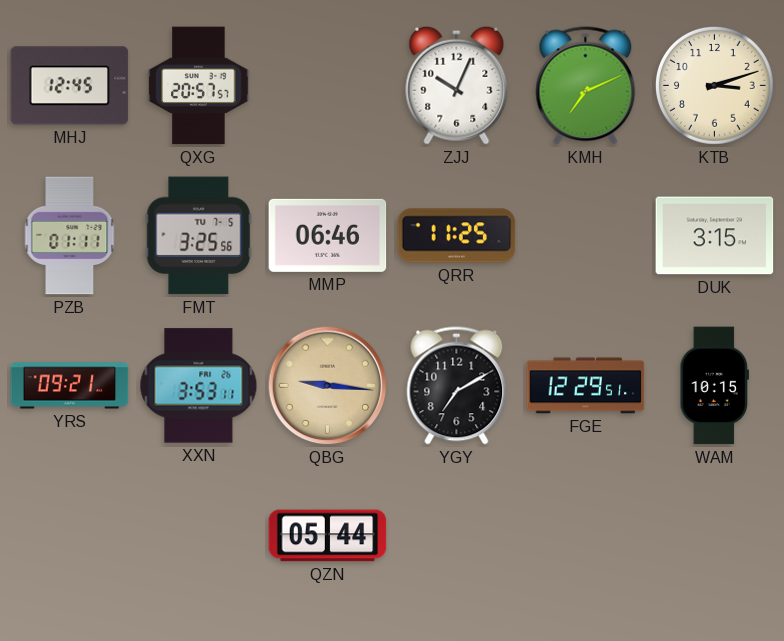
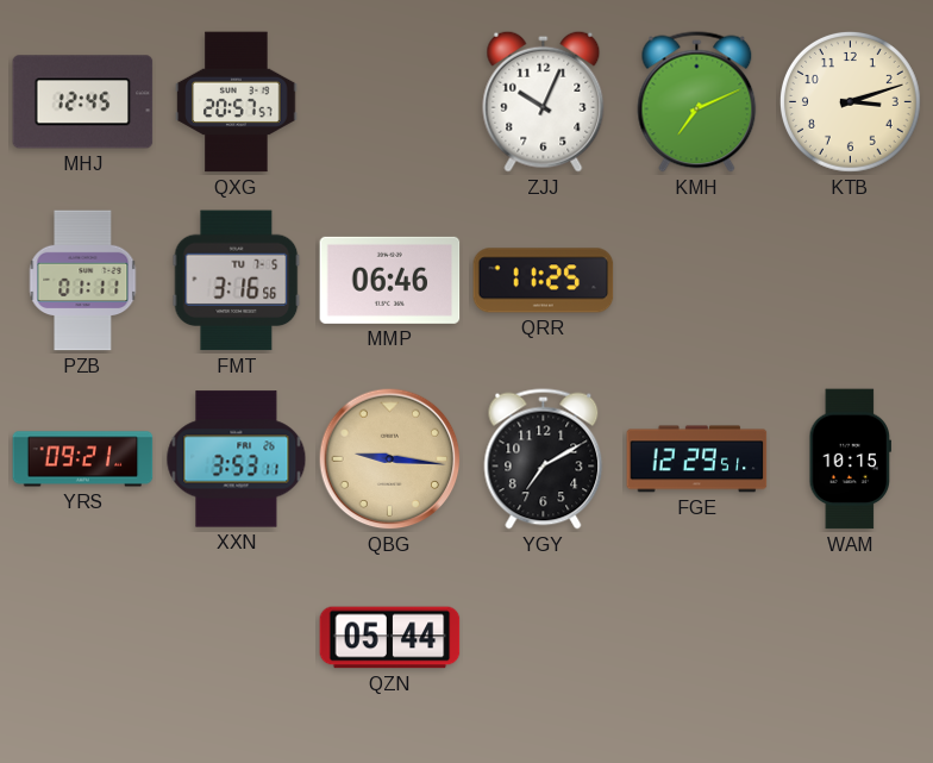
FMT: 3:25 -> 3:16
DUK: 3:15 -> none
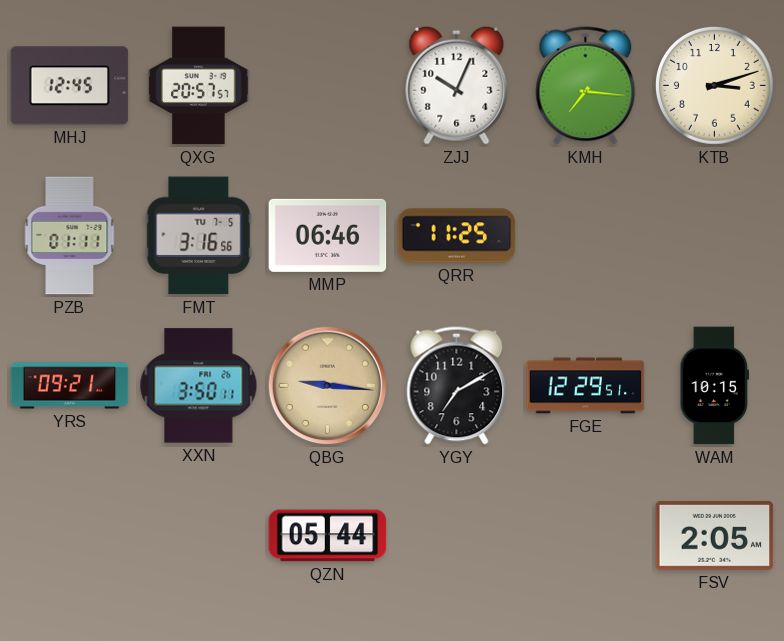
KMH: 7:11 -> 7:16
XXN: 3:53 -> 3:50
FSV: none -> 2:05
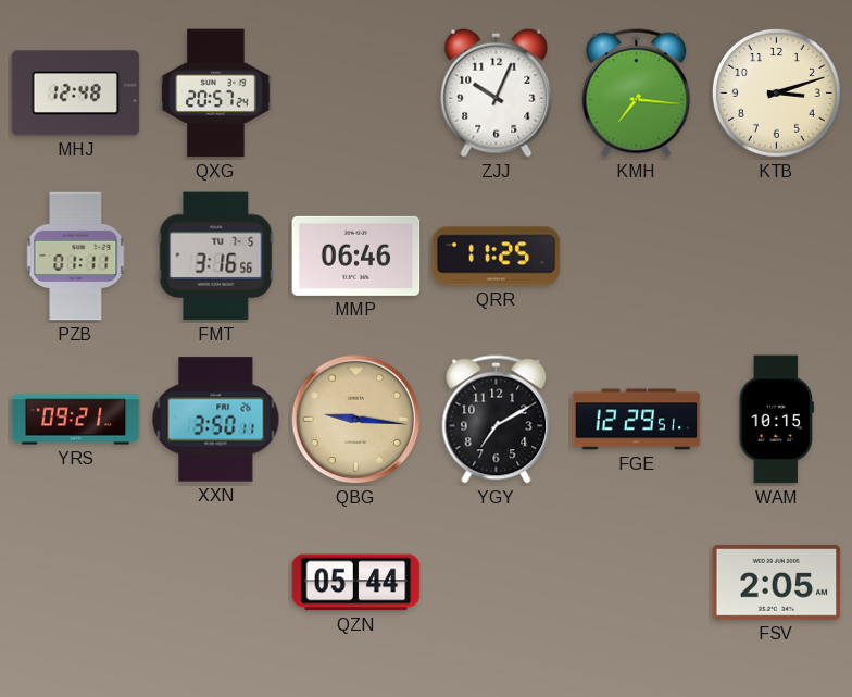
MHJ: 12:45 -> 12:48
QXG: 20:57:57 -> 20:57:24
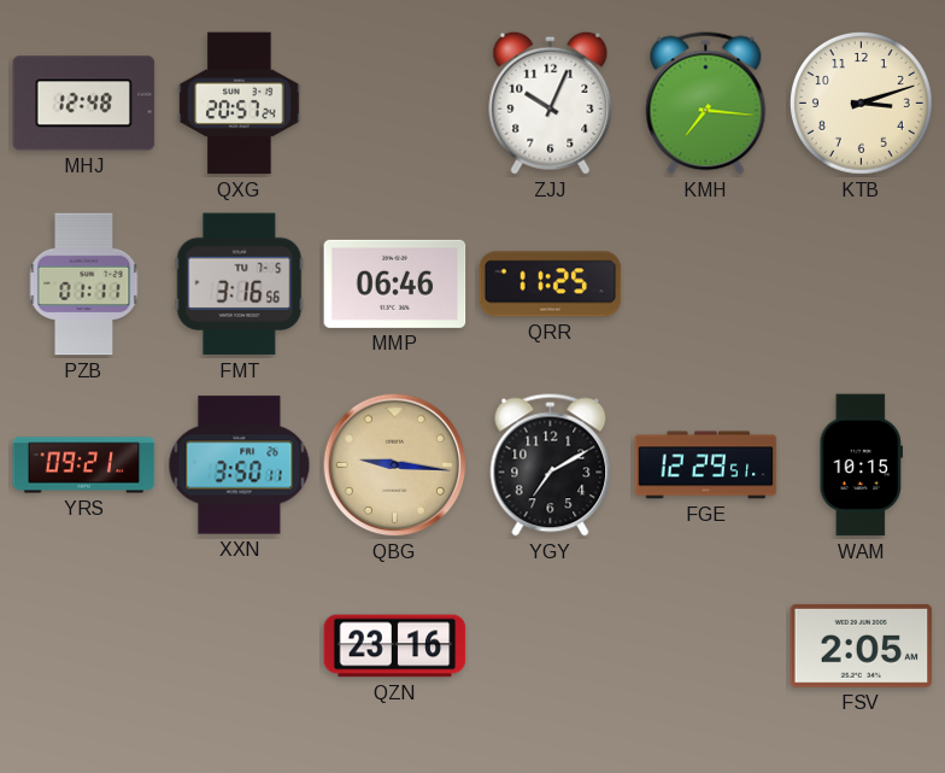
QZN: 05:44 -> 23:16
